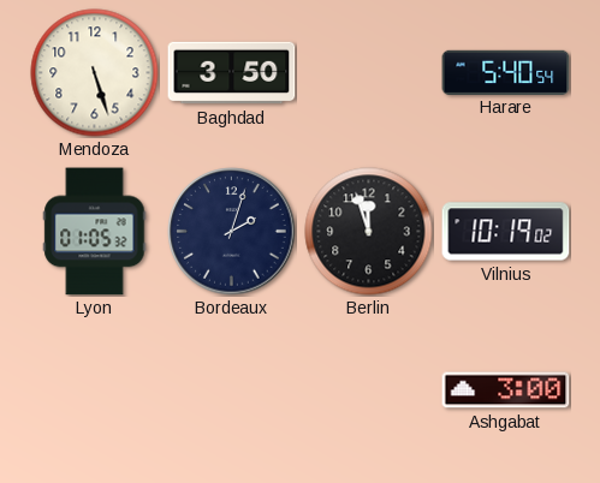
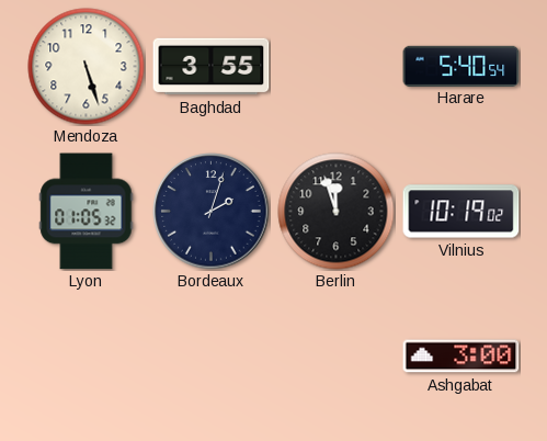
Baghdad: 3:50 -> 3:55
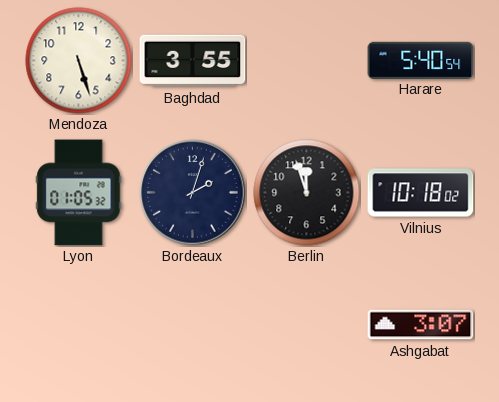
Vilnius: 10:19 -> 10:18
Ashgabat: 3:00 -> 3:07
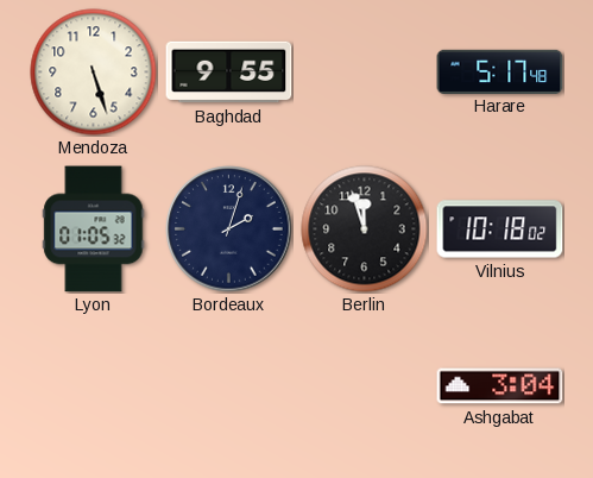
Baghdad: 3:55 -> 9:55
Harare: 5:40 -> 5:17
Ashgabat: 3:07 -> 3:04
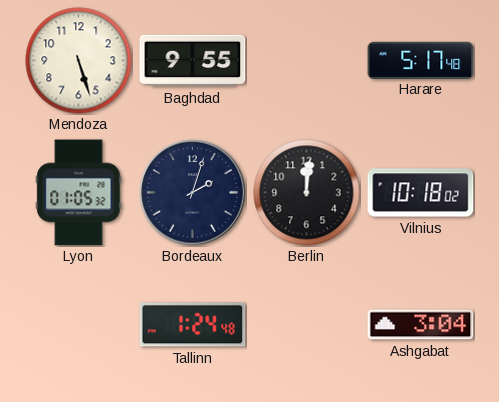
Berlin: 11:57 -> 12:01
Tallinn: none -> 1:24
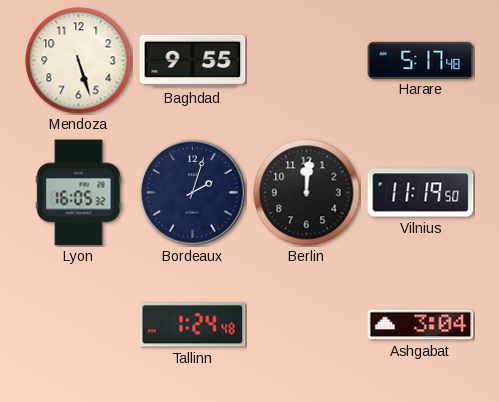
Lyon: 01:05 -> 16:05
Vilnius: 10:18 -> 11:19
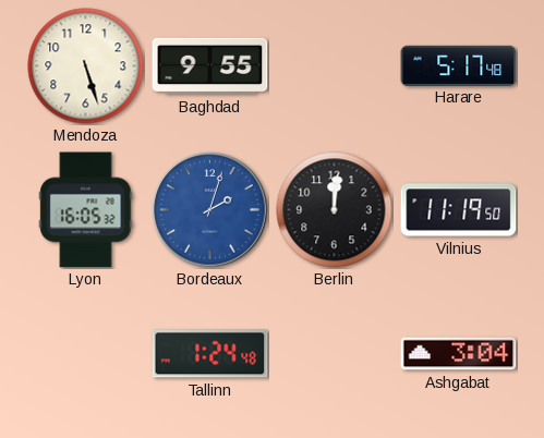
Bordeaux dial: navy -> blue
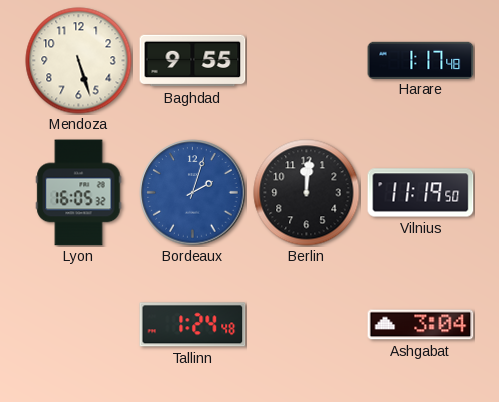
Harare: 5:17 -> 1:17
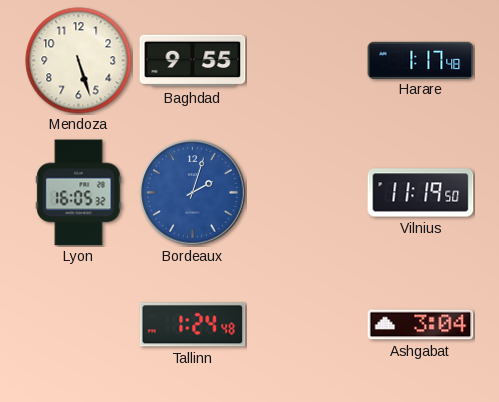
Berlin: 12:01 -> none
